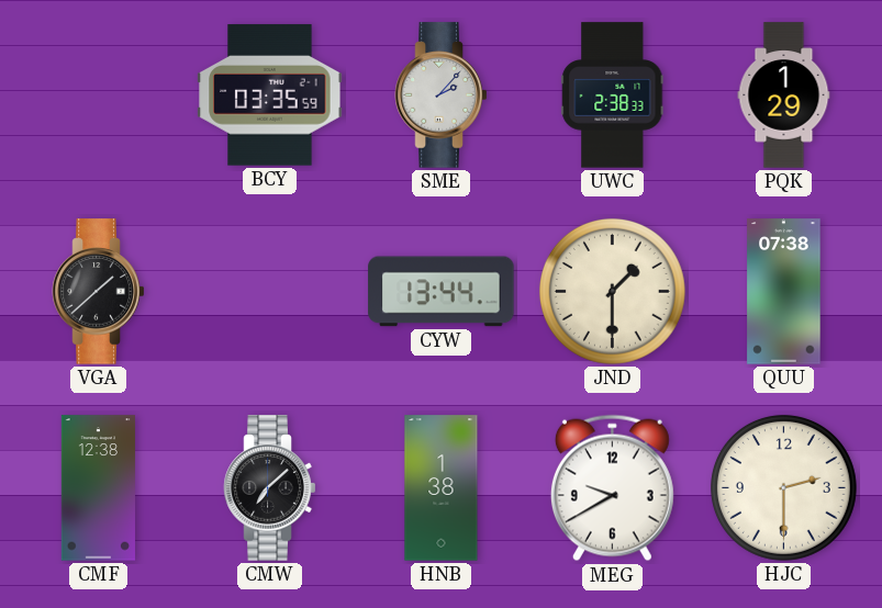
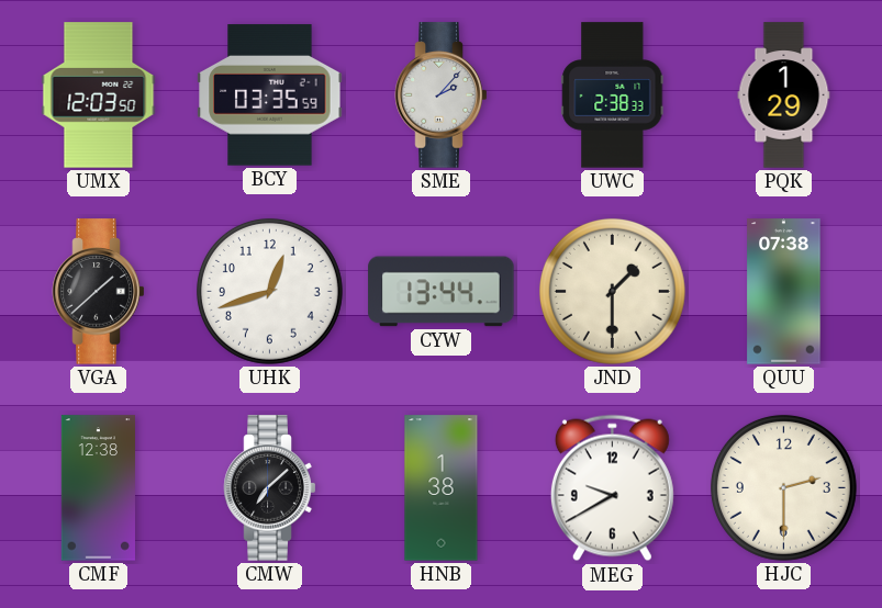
UMX: none -> 12:03
UHK: none -> 12:42
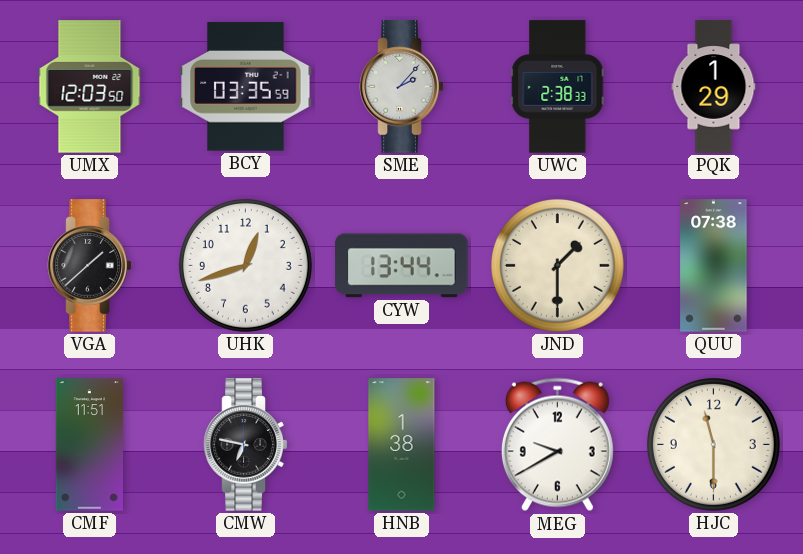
CMF: 12:38 -> 11:51
CMW: 7:08 -> 6:47
HJC: 2:30 -> 11:30
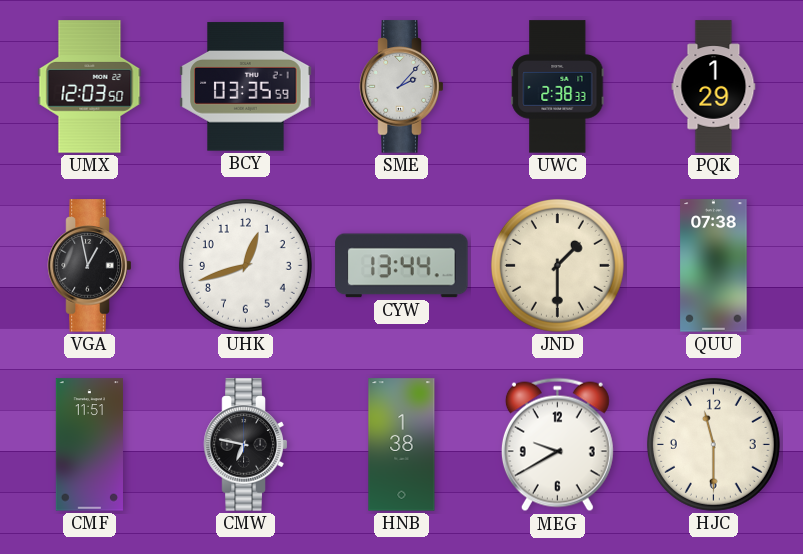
VGA: 1:38 -> 12:58
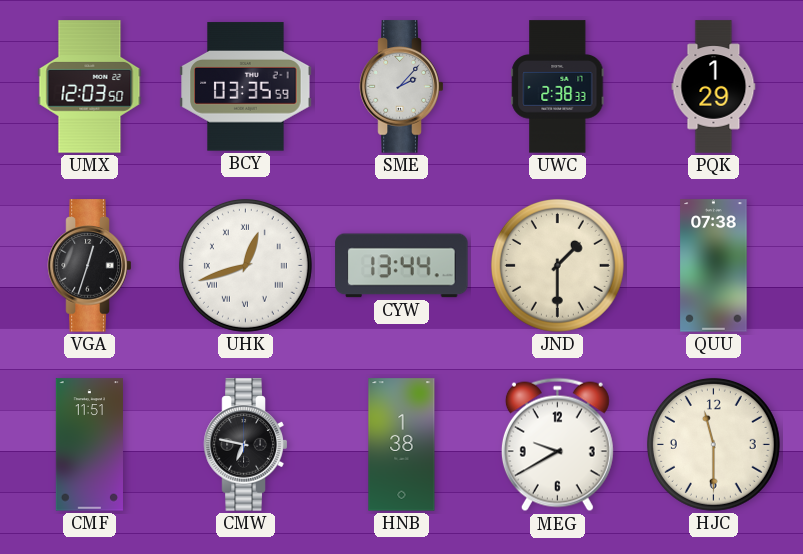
VGA: 12:58 -> 12:33
UHK numerals: Arabic -> Roman
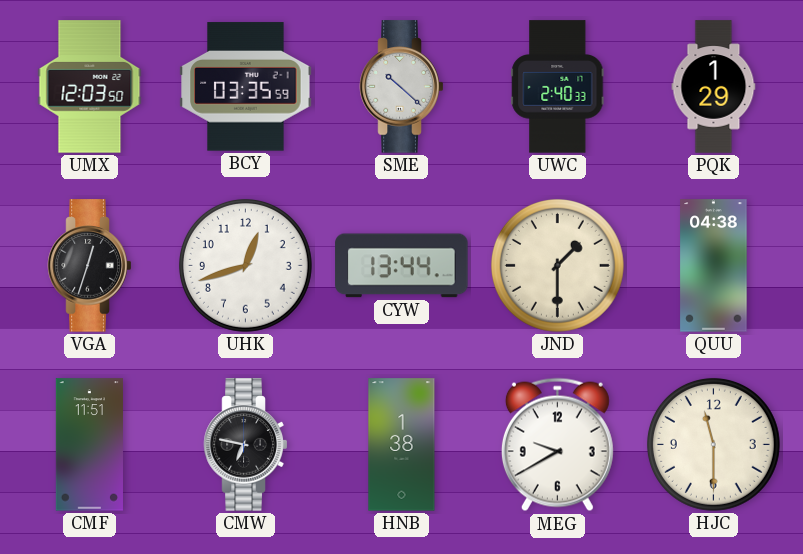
SME: 2:07 -> 10:22
UWC: 2:38 -> 2:40
UHK numerals: Roman -> Arabic
QUU: 07:38 -> 04:38
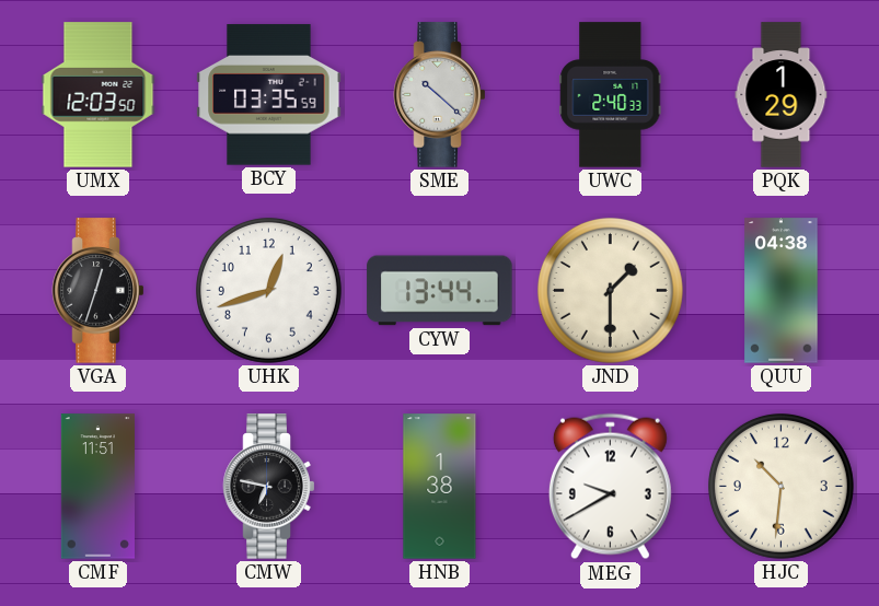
HJC: 11:30 -> 10:31
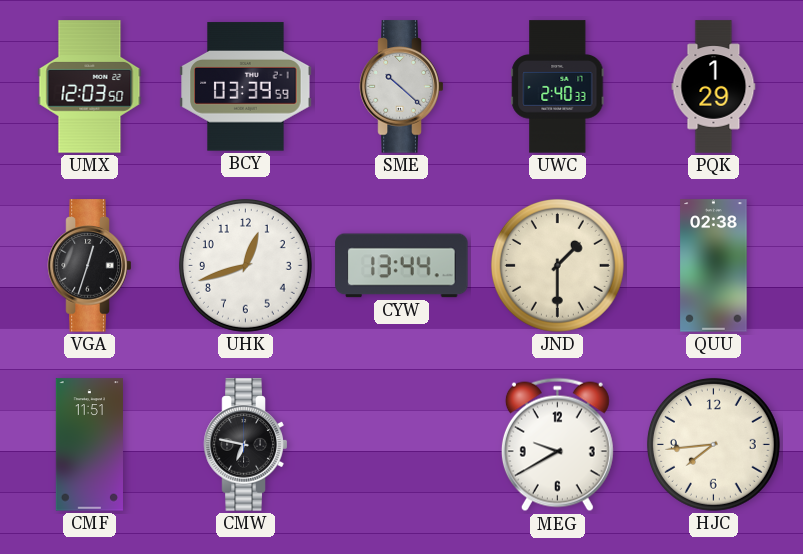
BCY: 03:35 -> 03:39
QUU: 04:38 -> 02:38
HNB: 1:38 -> none
HJC: 10:31 -> 7:44
